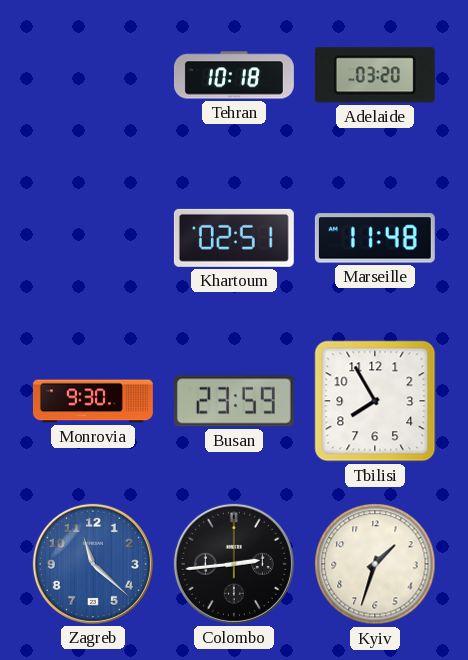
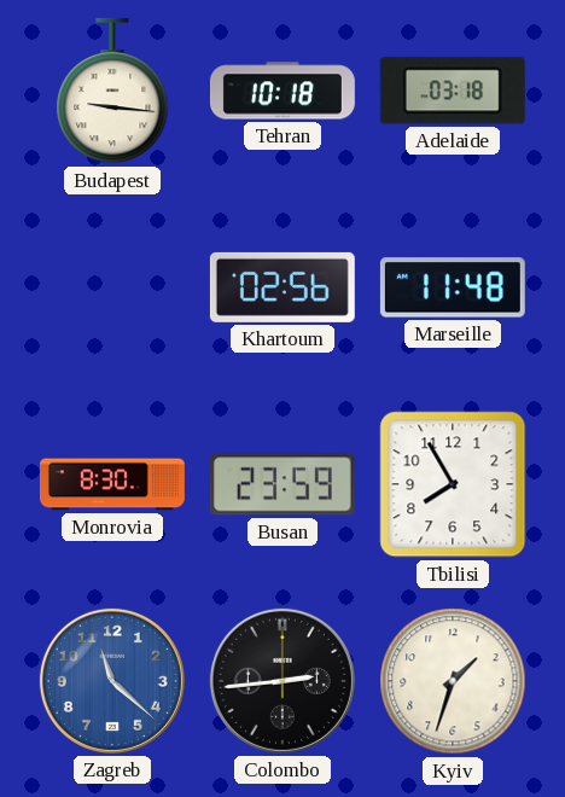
Budapest: none -> 9:16
Adelaide: 03:20 -> 03:18
Khartoum: 02:51 -> 02:56
Monrovia: 9:30 -> 8:30
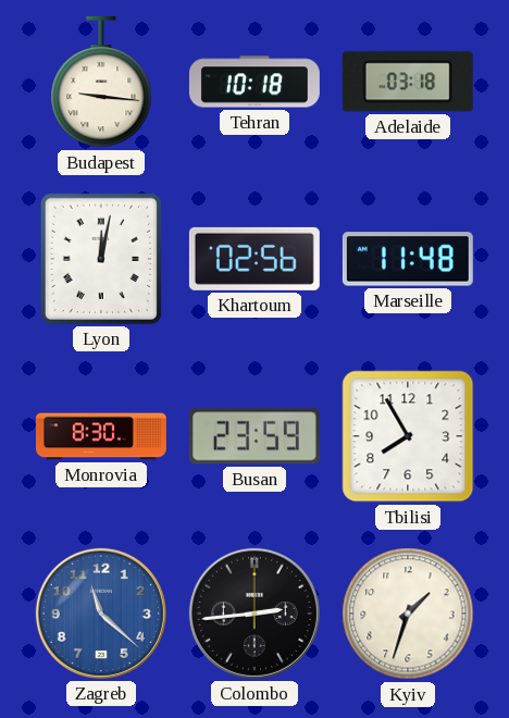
Lyon: none -> 12:02
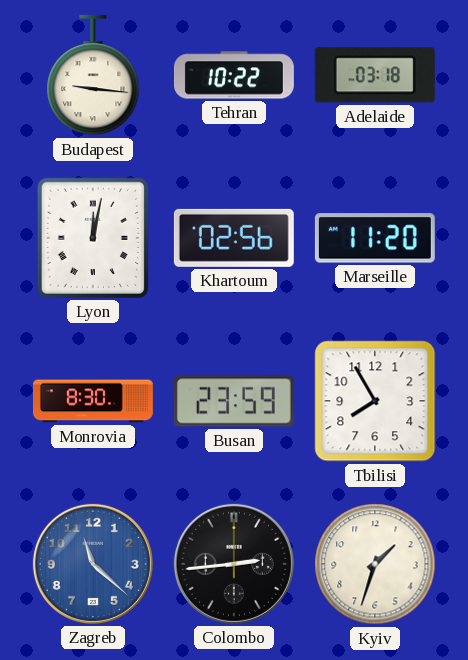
Tehran: 10:18 -> 10:22
Marseille: 11:48 -> 11:20
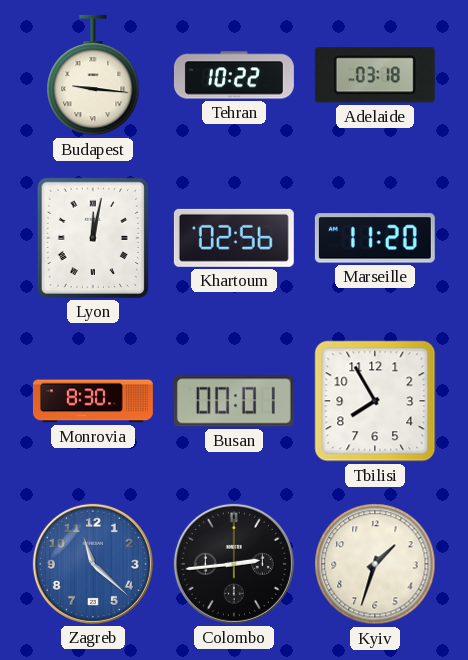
Busan: 23:59 -> 00:01
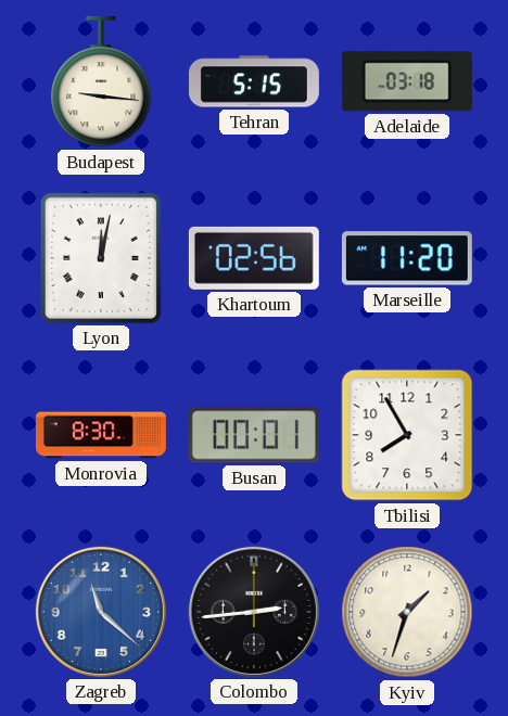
Tehran: 10:22 -> 5:15
